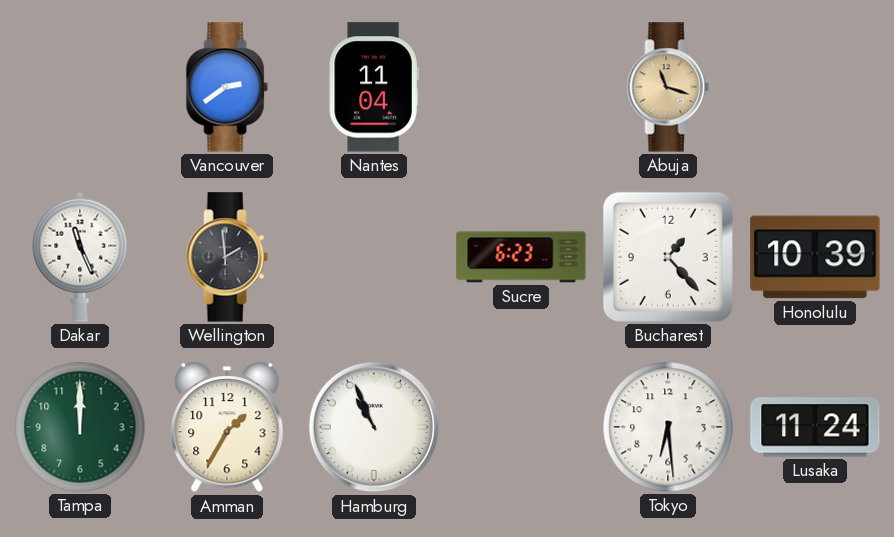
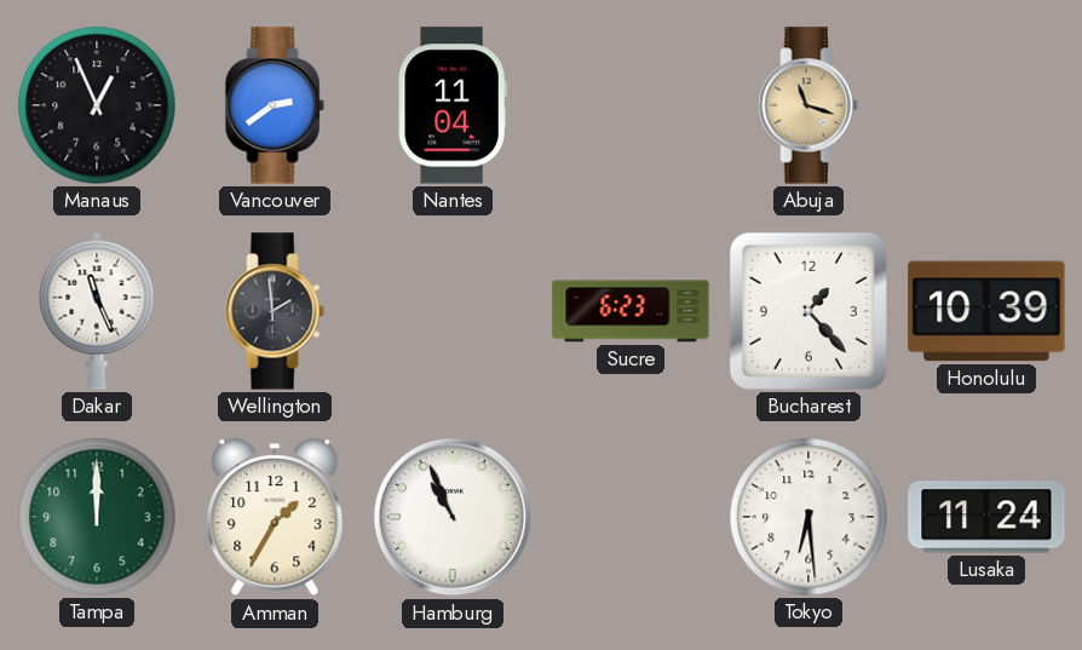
Manaus: none -> 12:56
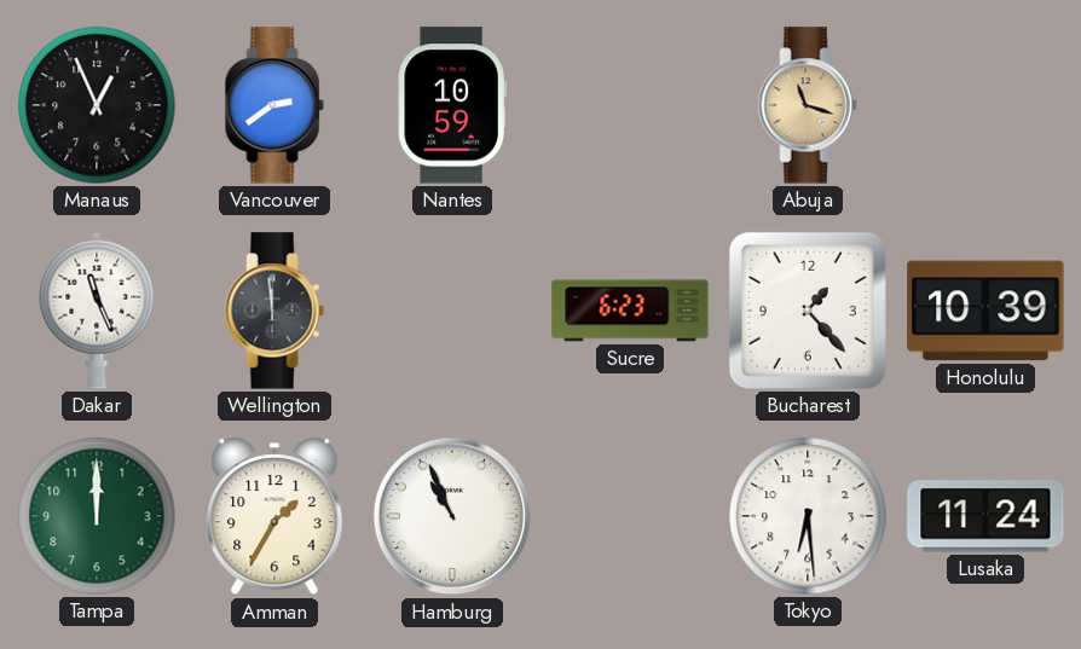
Nantes: 11:04 -> 10:59
Wellington: 1:59 -> 11:59
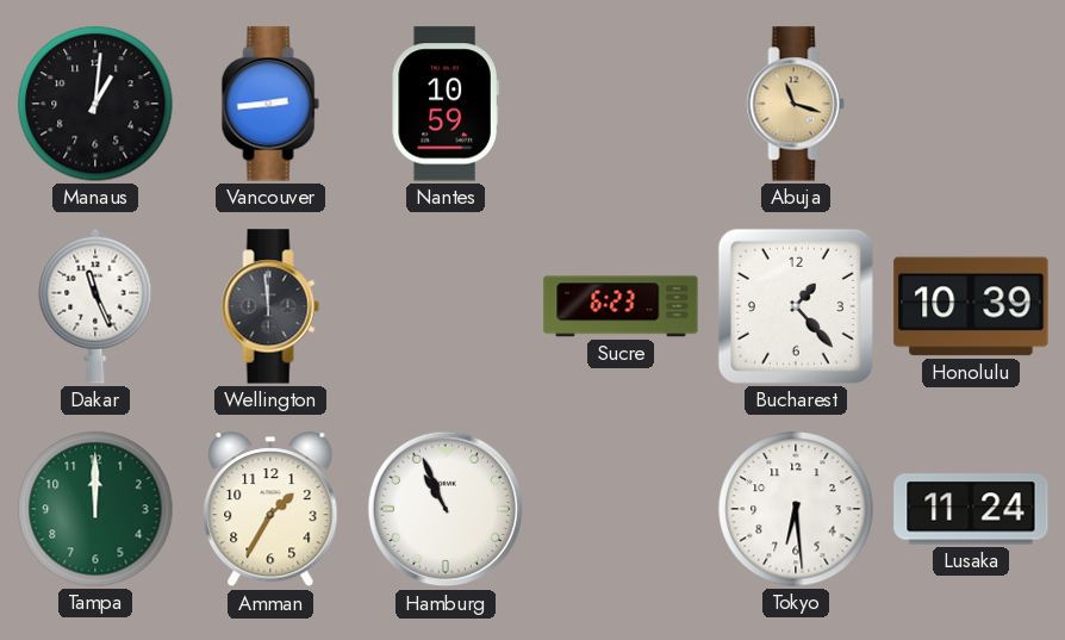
Manaus: 12:56 -> 1:01
Vancouver: 2:39 -> 2:44
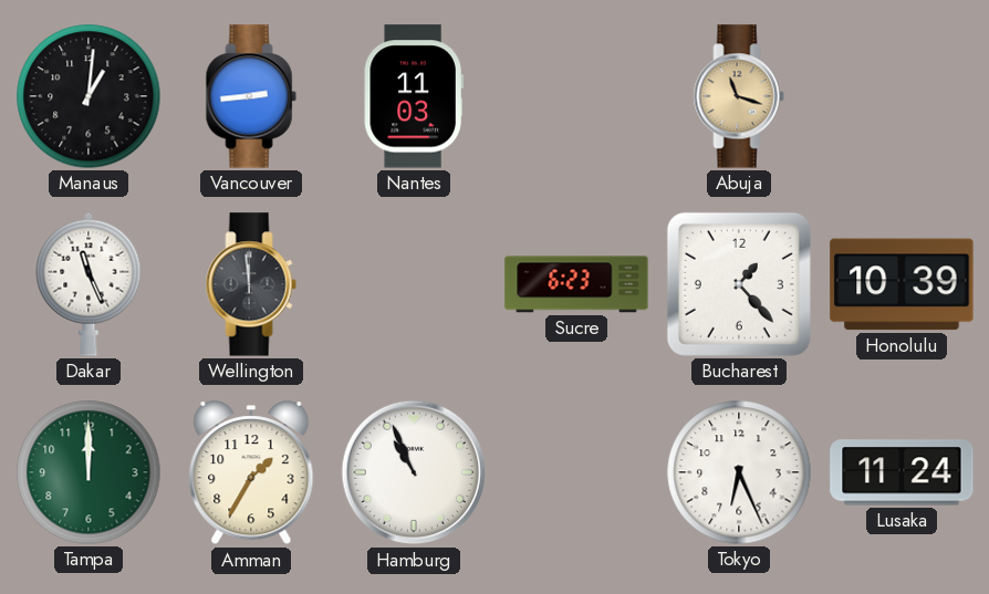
Nantes: 10:59 -> 11:03
Tokyo: 6:29 -> 6:26
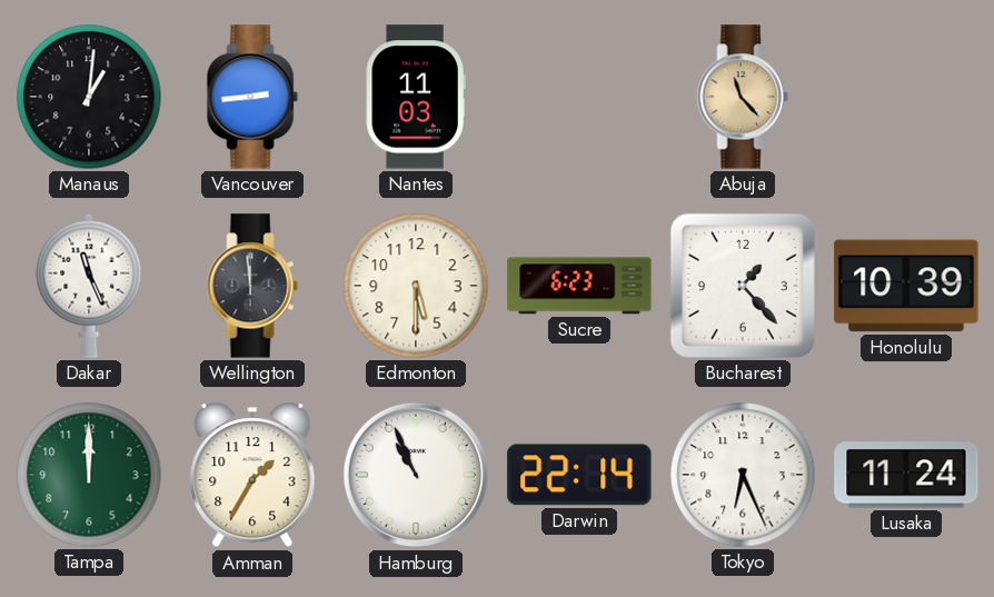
Abuja: 11:18 -> 11:23
Edmonton: none -> 5:30
Darwin: none -> 22:14
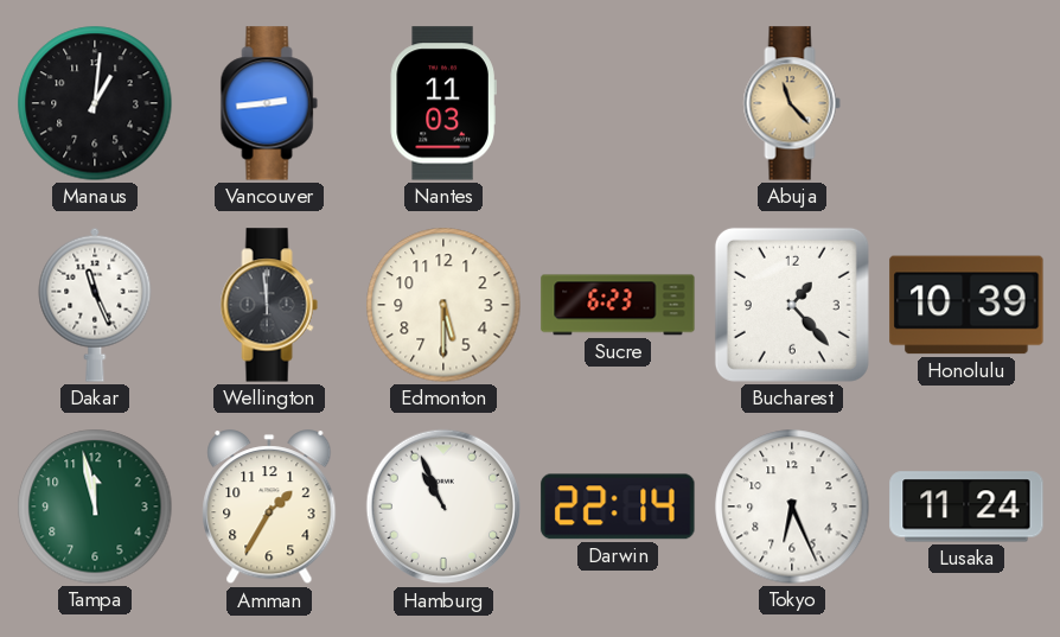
Tampa: 12:00 -> 11:58
